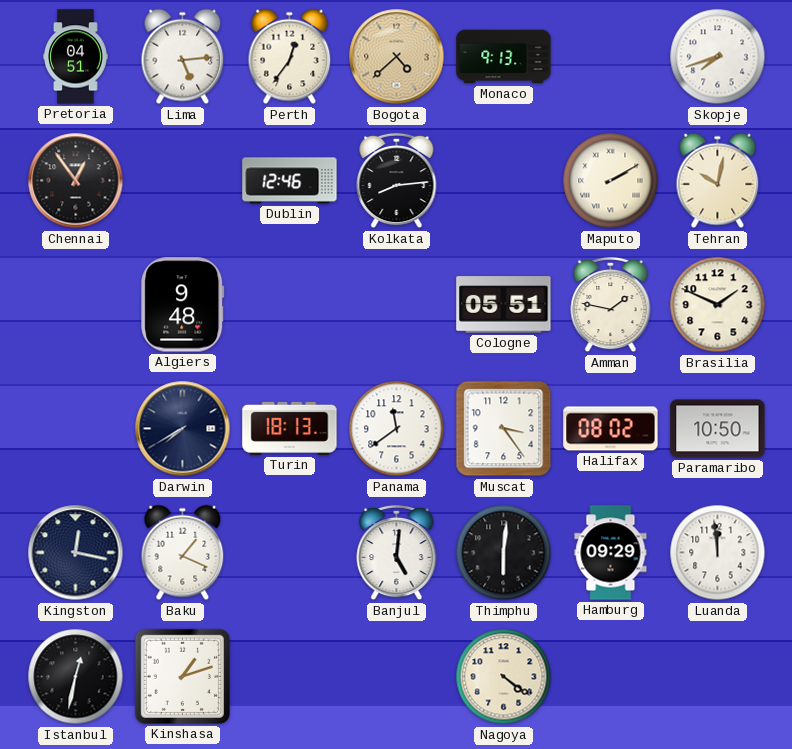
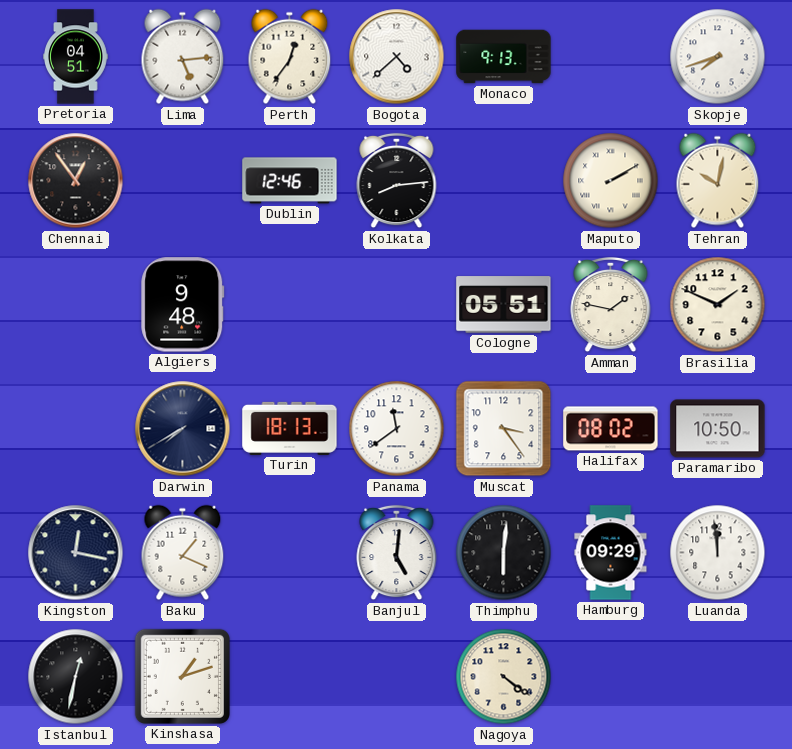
Bogota dial: champagne -> white
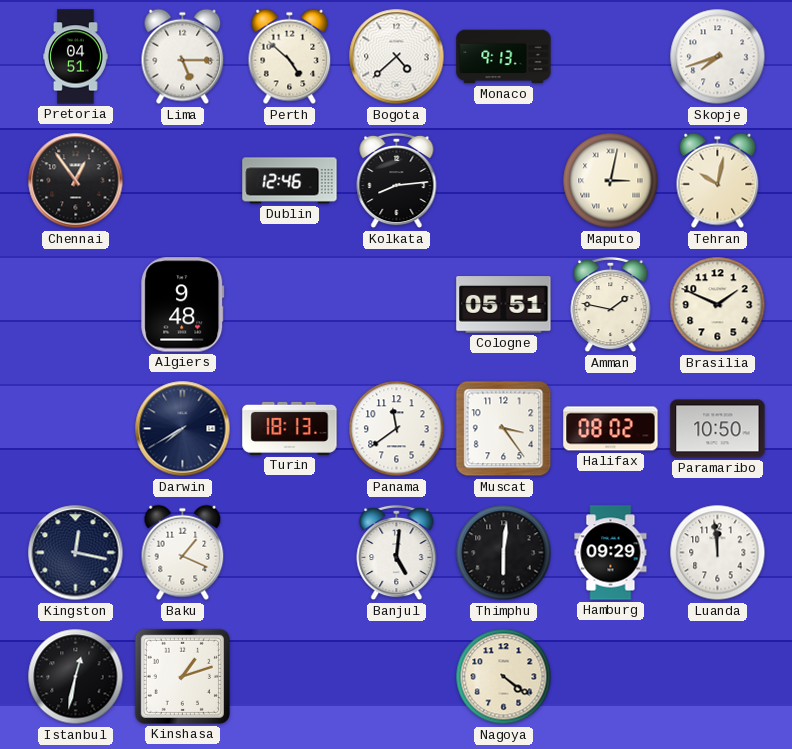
Lima: 5:14 -> 5:15
Perth: 12:36 -> 4:52
Maputo: 2:10 -> 3:02
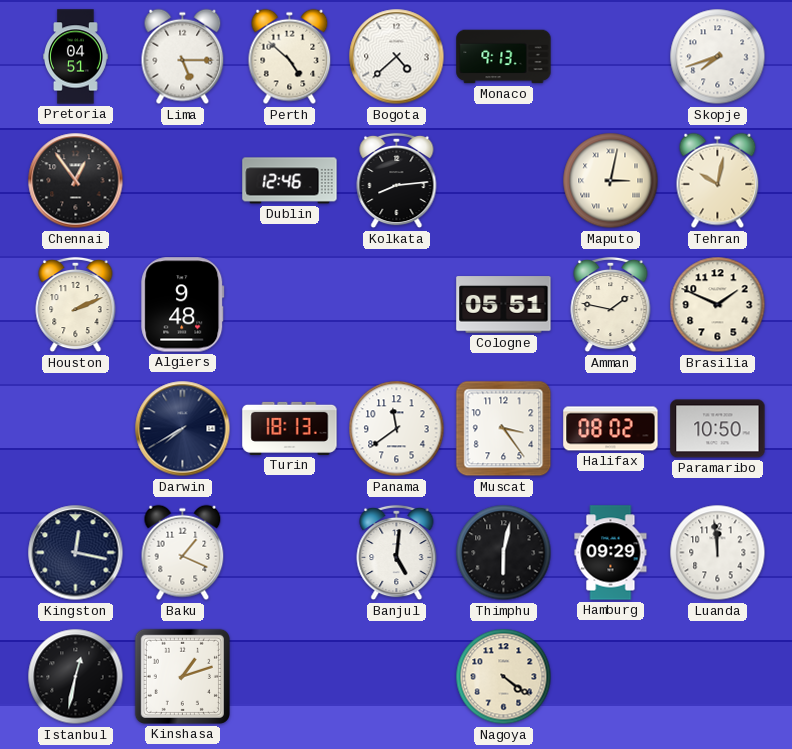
Houston: none -> 2:11
Thimphu: 6:01 -> 6:02
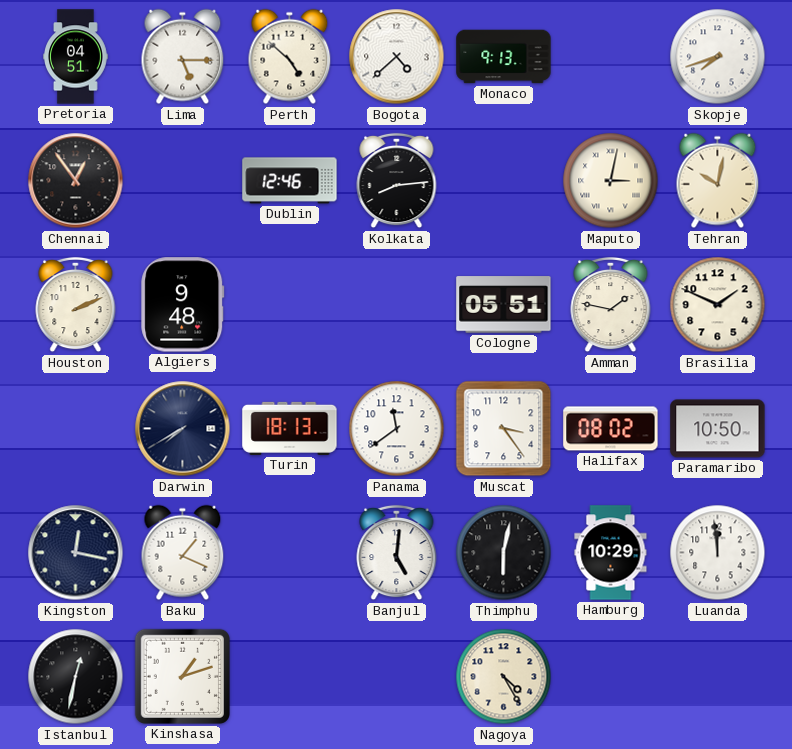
Hamburg: 09:29 -> 10:29
Nagoya: 4:21 -> 4:25
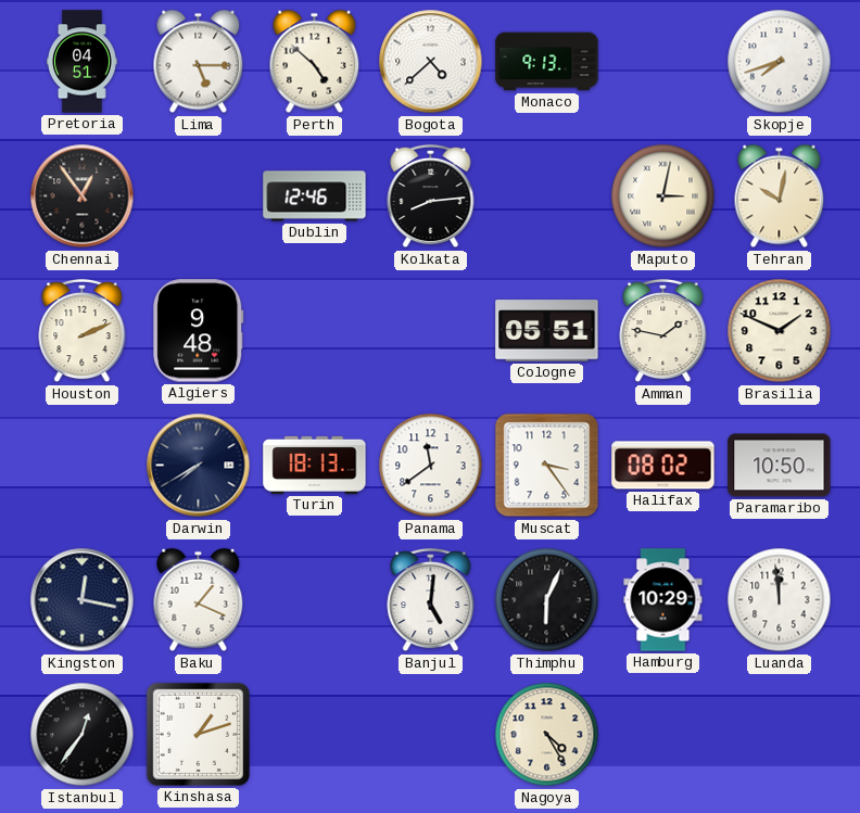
Thimphu: 6:02 -> 6:04
Istanbul: 12:32 -> 12:36
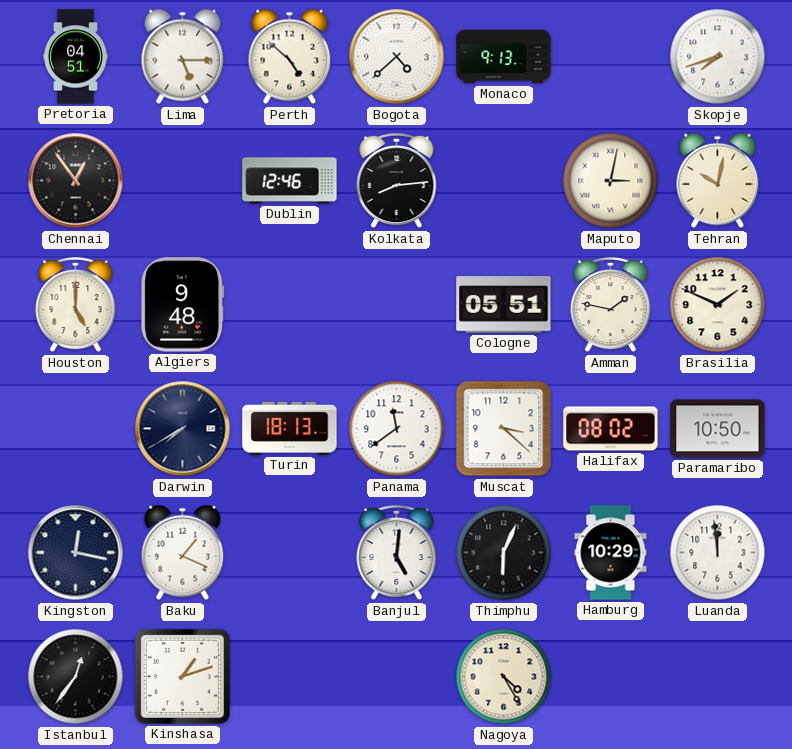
Houston: 2:11 -> 5:00
Muscat: 3:24 -> 3:22
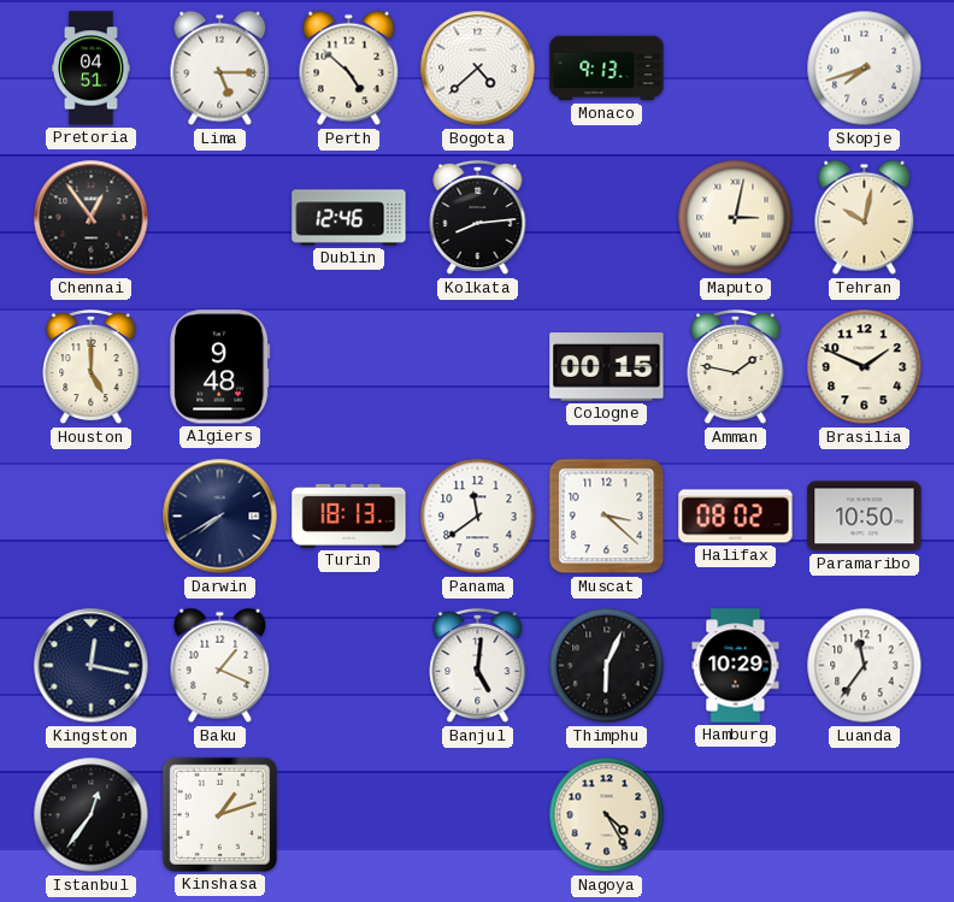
Cologne: 05:51 -> 00:15
Luanda: 11:59 -> 11:36
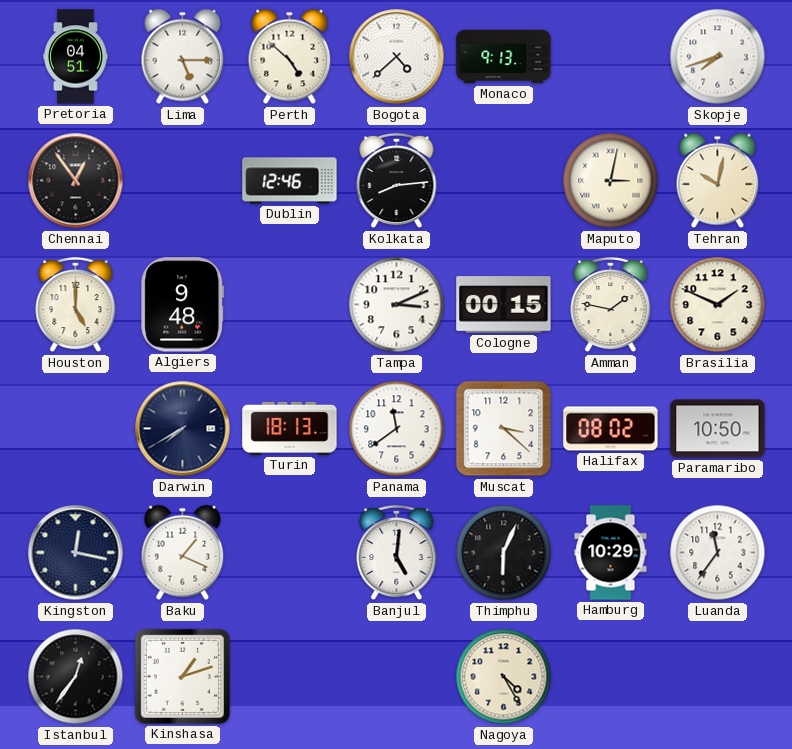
Tampa: none -> 3:11
